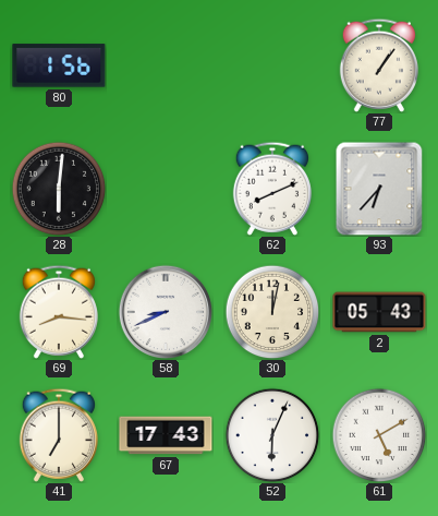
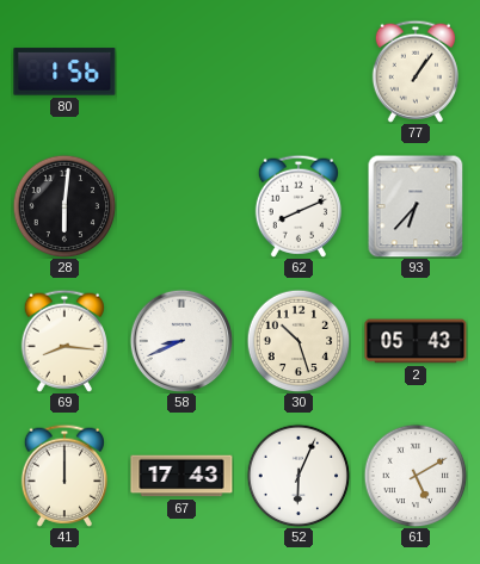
30: 12:02 -> 10:27
41: 7:00 -> 12:00
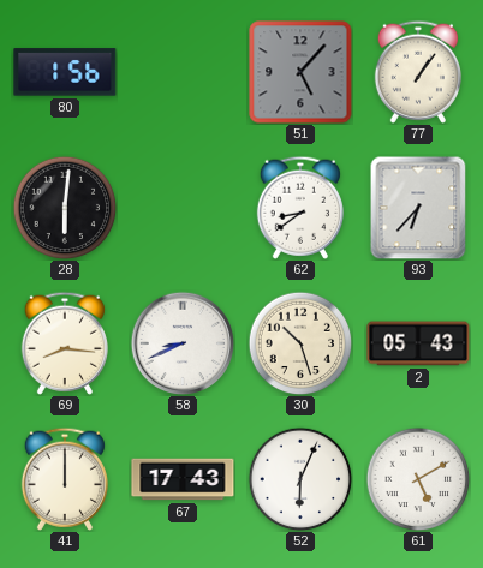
51: none -> 5:07
62: 8:11 -> 8:39
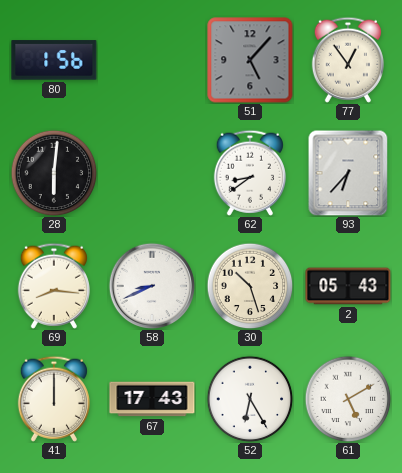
77: 1:06 -> 12:54
52: 6:04 -> 6:25
